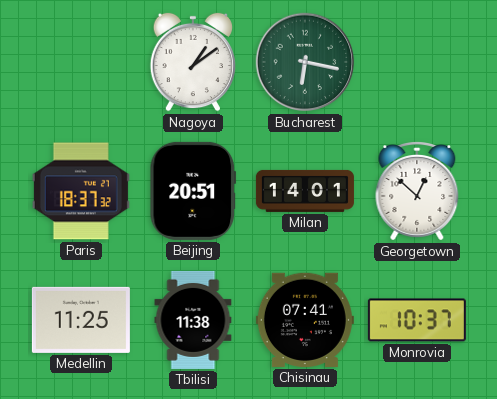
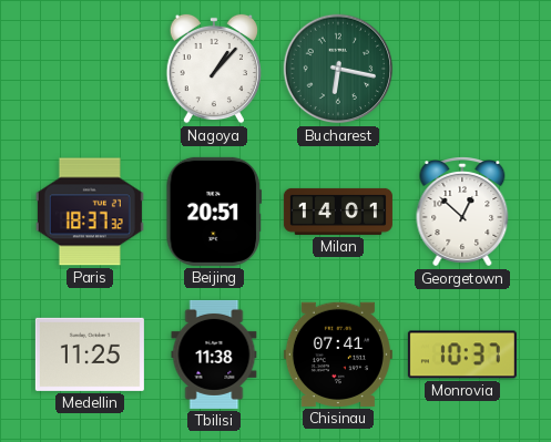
Nagoya: 1:09 -> 1:07
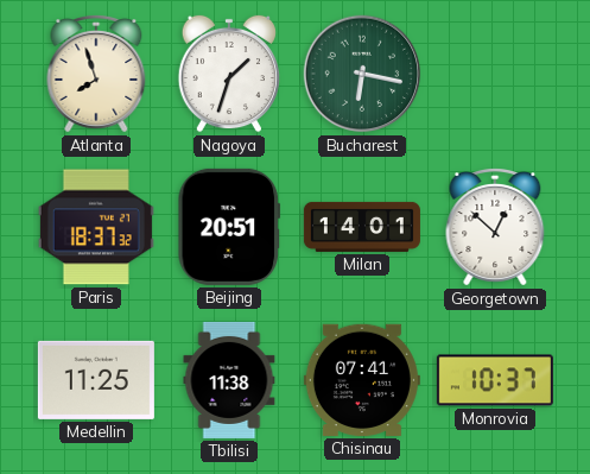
Atlanta: none -> 7:57
Nagoya: 1:07 -> 1:33
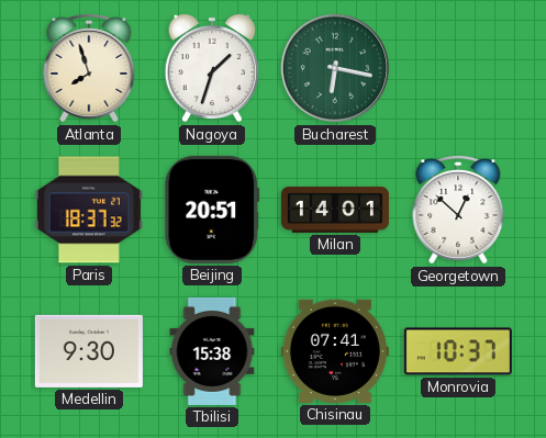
Medellin: 11:25 -> 9:30
Tbilisi: 11:38 -> 15:38
